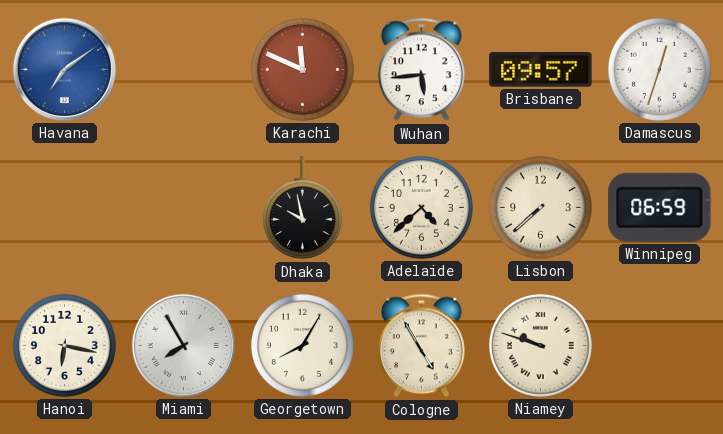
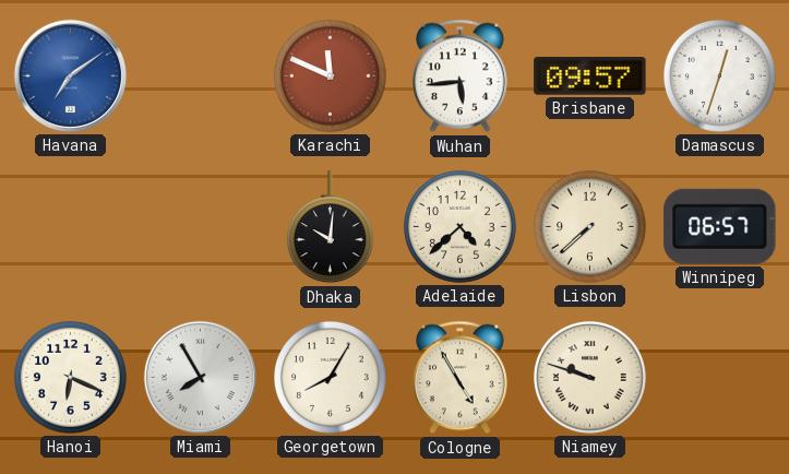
Dhaka: 9:58 -> 10:01
Winnipeg: 06:59 -> 06:57
Hanoi: 6:17 -> 6:19
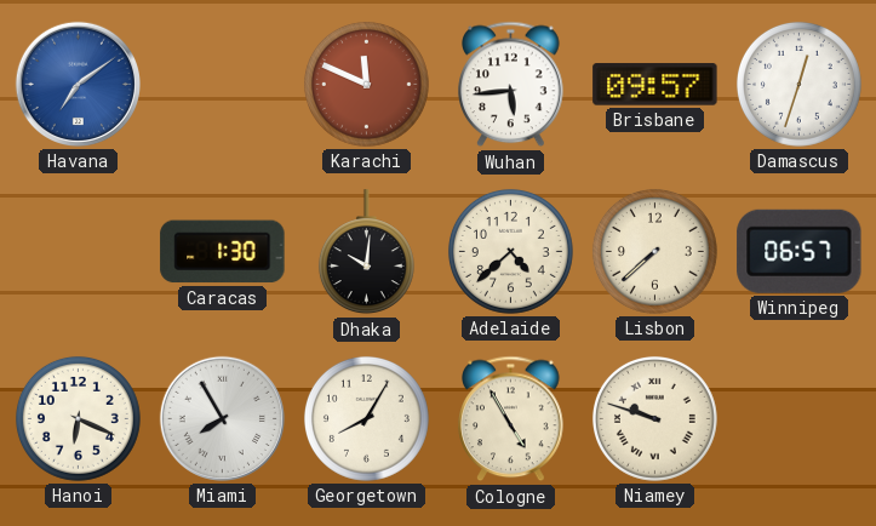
Caracas: none -> 1:30
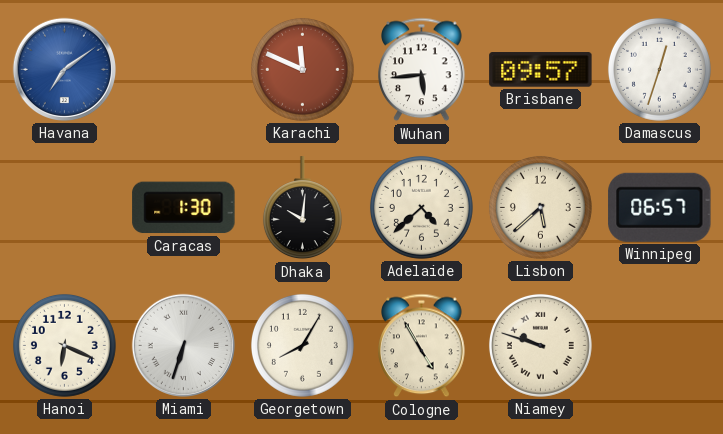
Lisbon: 7:38 -> 5:38
Miami: 7:55 -> 6:33
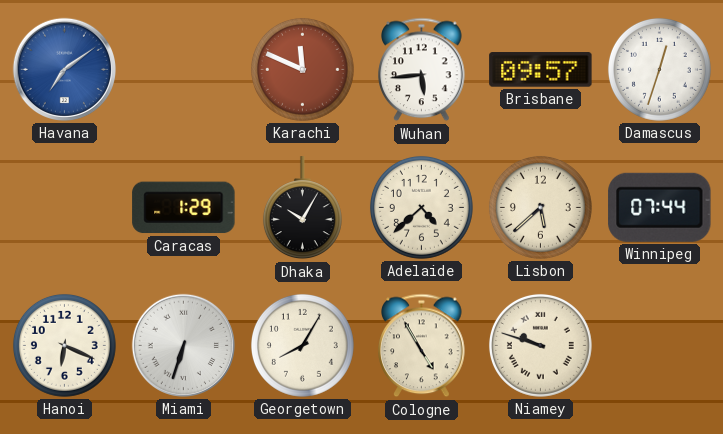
Caracas: 1:30 -> 1:29
Dhaka: 10:01 -> 10:05
Winnipeg: 06:57 -> 07:44
